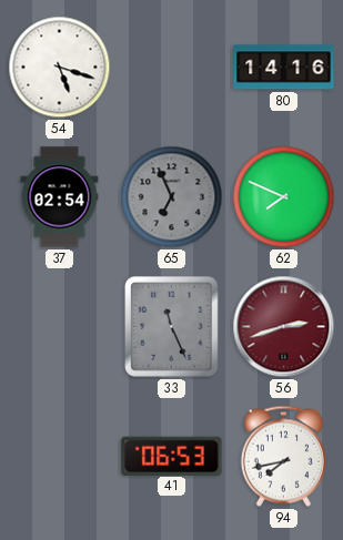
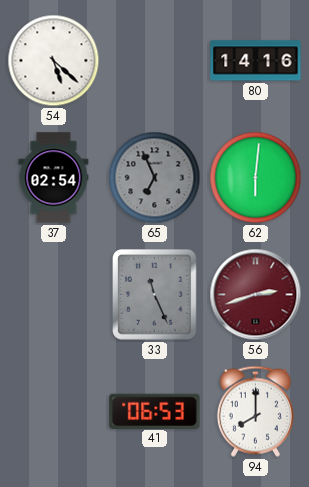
54: 5:18 -> 5:22
62: 7:49 -> 6:01
94: 7:43 -> 8:00
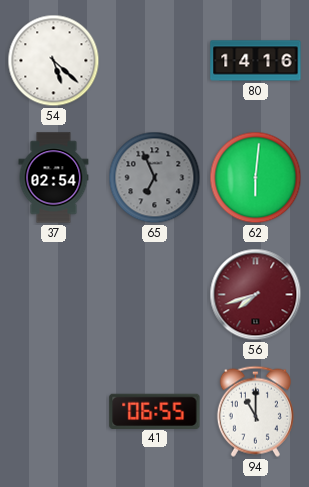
33: 11:26 -> none
56: 2:42 -> 7:42
41: 06:53 -> 06:55
94: 8:00 -> 11:00
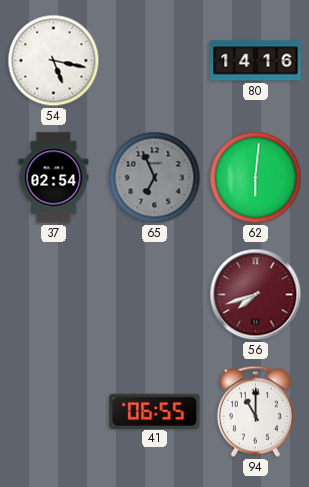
54: 5:22 -> 5:17
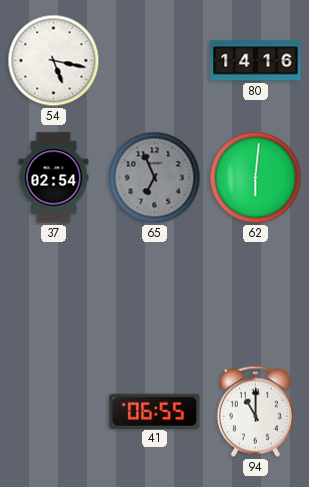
56: 7:42 -> none
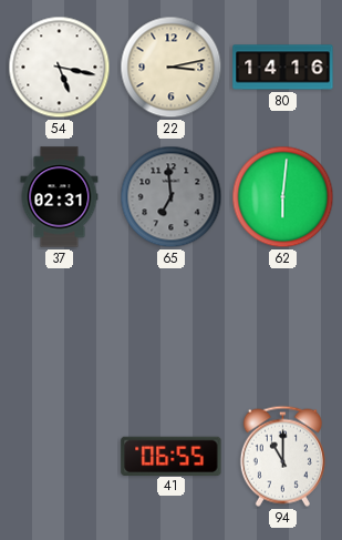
22: none -> 3:13
37: 02:54 -> 02:31
65: 6:56 -> 6:59
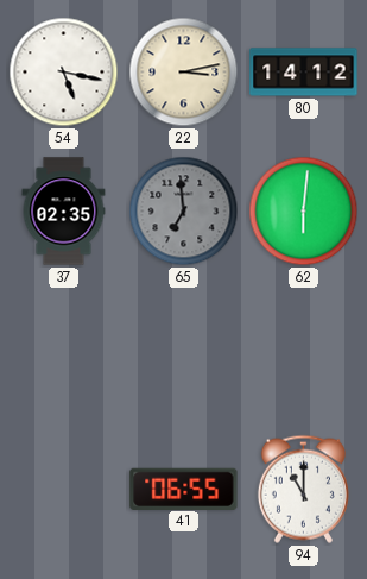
80: 14:16 -> 14:12
37: 02:31 -> 02:35
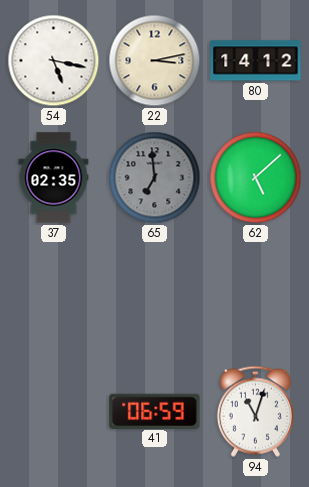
62: 6:01 -> 5:08
41: 06:55 -> 06:59
94: 11:00 -> 11:03
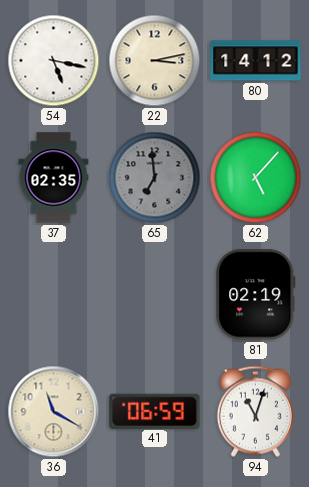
62: 5:08 -> 5:07
81: none -> 02:19
36: none -> 11:20
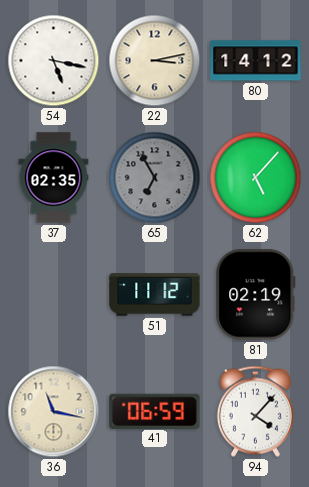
65: 6:59 -> 6:55
51: none -> 11:12
36: 11:20 -> 11:17
94: 11:03 -> 4:07
